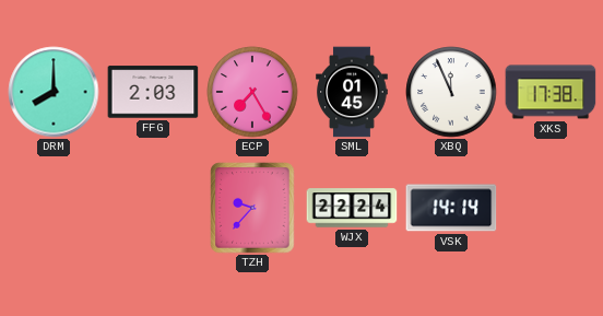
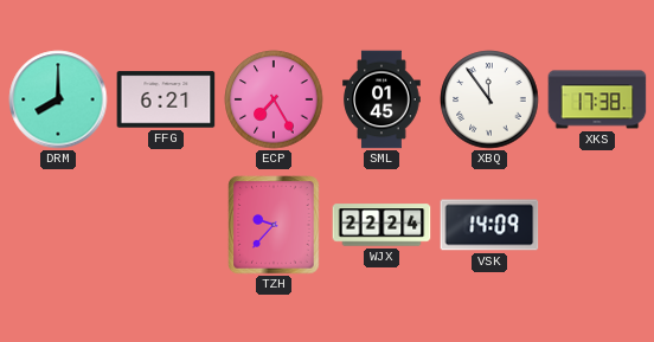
FFG: 2:03 -> 6:21
XBQ: 11:56 -> 11:54
VSK: 14:14 -> 14:09
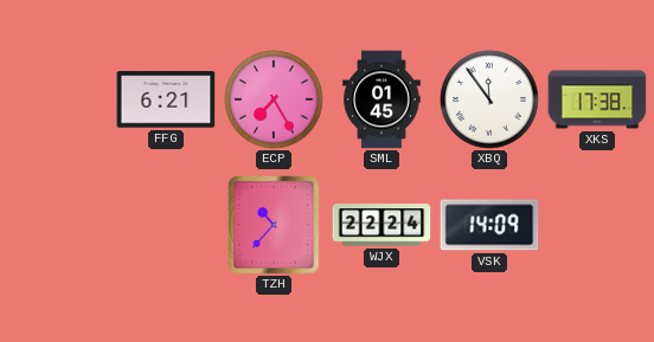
DRM: 8:00 -> none
TZH: 9:37 -> 10:37
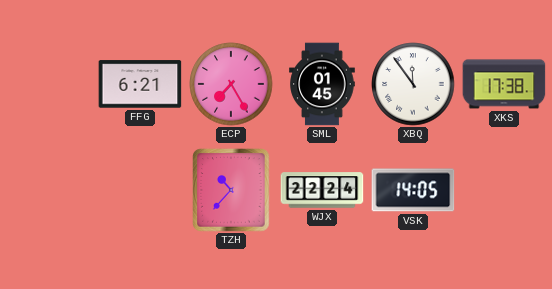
VSK: 14:09 -> 14:05
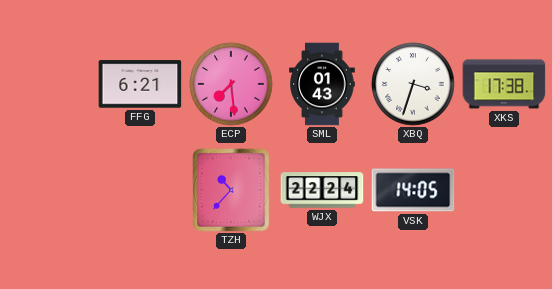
ECP: 7:25 -> 7:29
SML: 01:45 -> 01:43
XBQ: 11:54 -> 3:33
